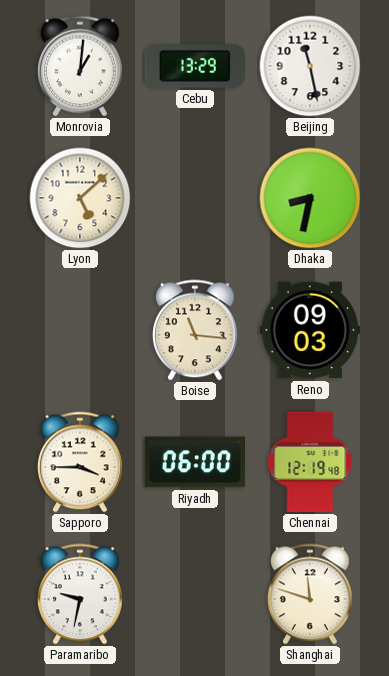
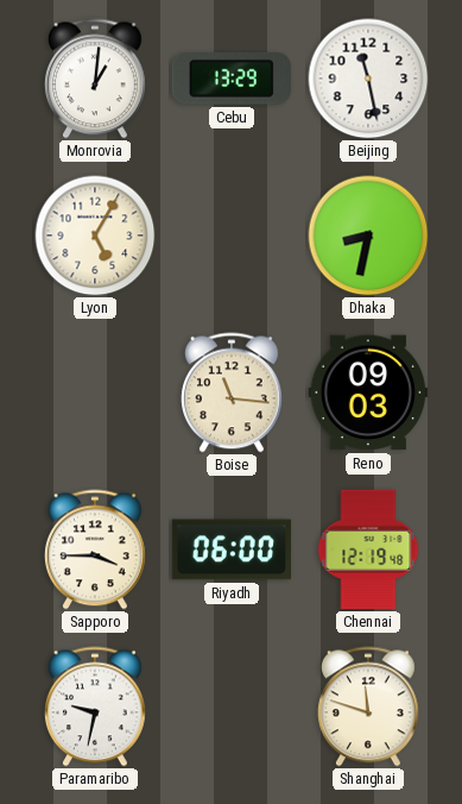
Lyon: 5:08 -> 5:05
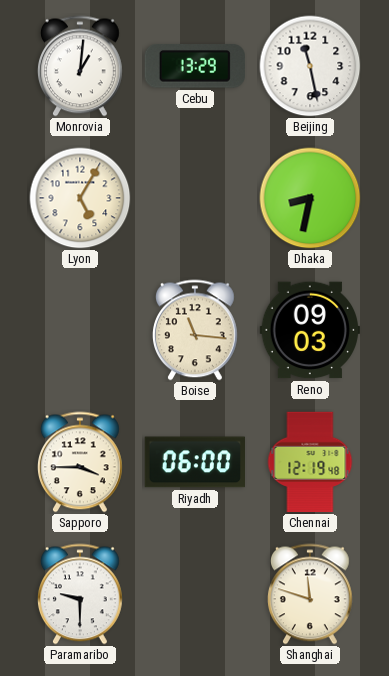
Paramaribo: 9:32 -> 9:30
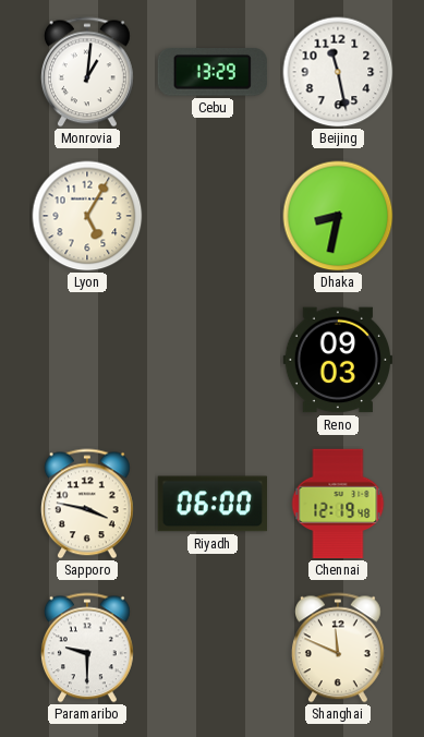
Boise: 11:16 -> none
Sapporo: 3:45 -> 3:47
Shanghai: 11:48 -> 11:49
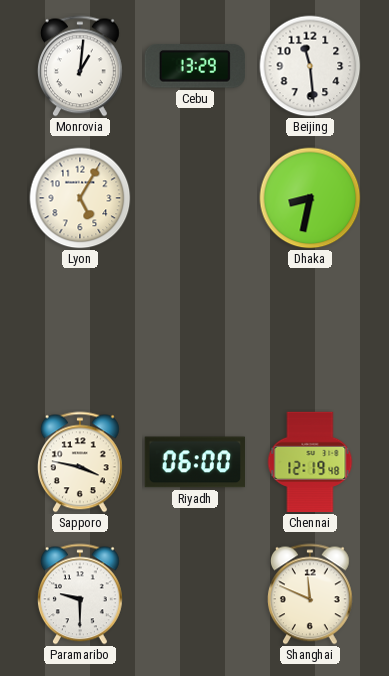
Beijing: 11:28 -> 11:29
Reno: 09:03 -> none
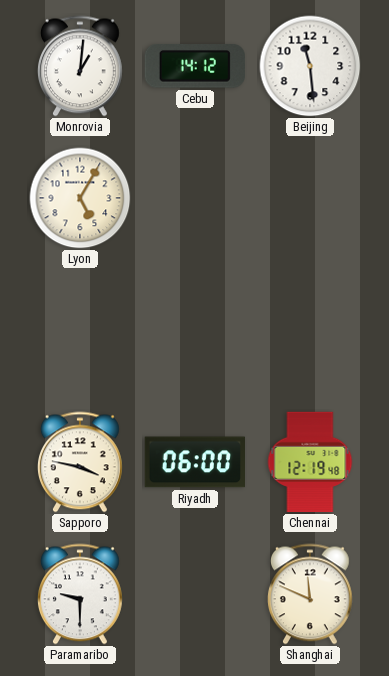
Cebu: 13:29 -> 14:12
Dhaka: 8:32 -> none
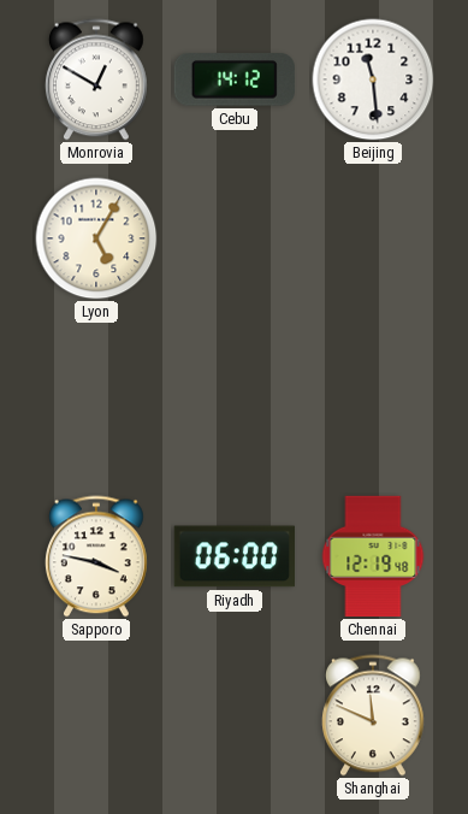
Monrovia: 1:01 -> 12:50
Paramaribo: 9:30 -> none
